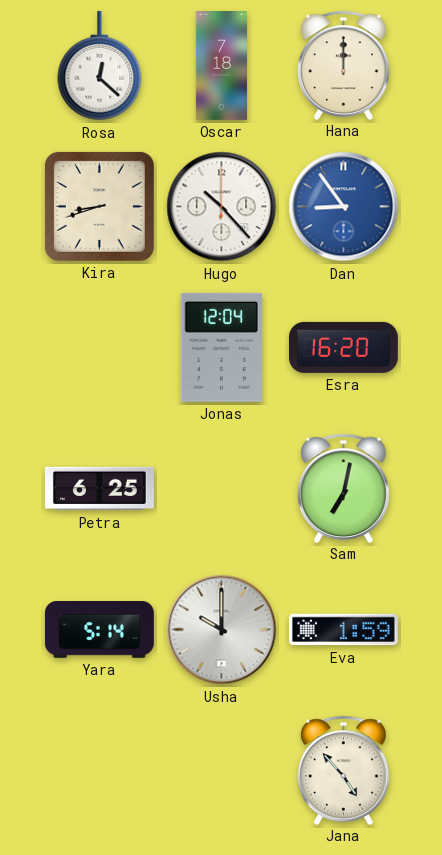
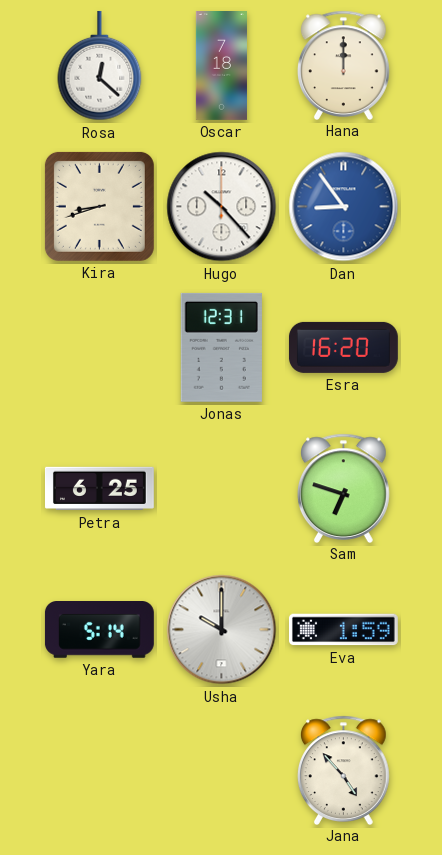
Jonas: 12:04 -> 12:31
Sam: 7:02 -> 6:48
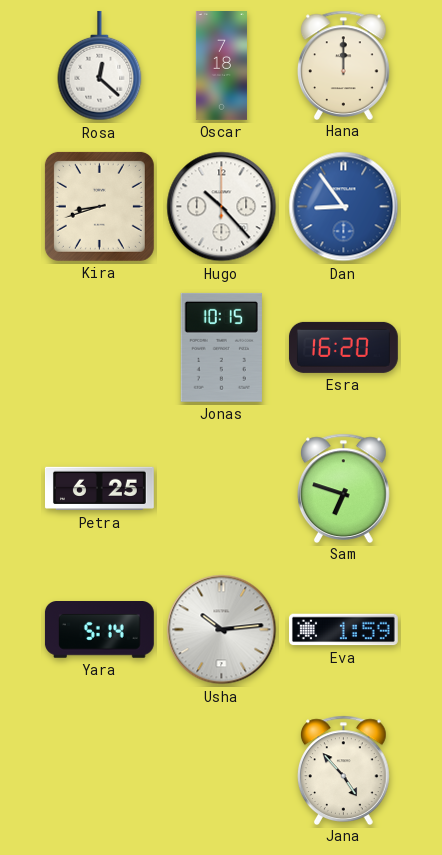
Jonas: 12:31 -> 10:15
Usha: 10:00 -> 10:14
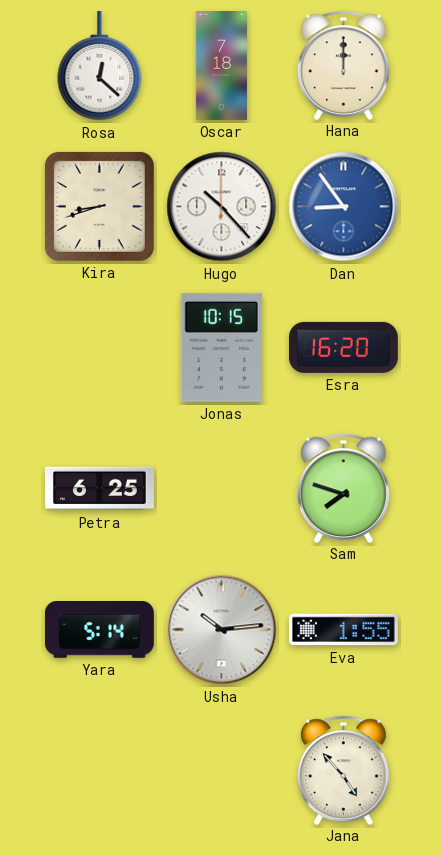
Sam: 6:48 -> 7:48
Eva: 1:59 -> 1:55
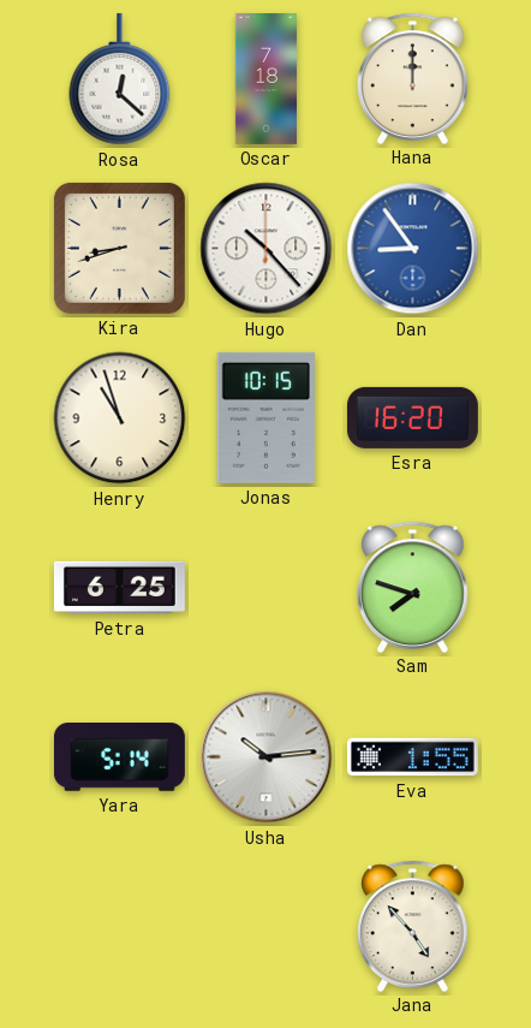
Henry: none -> 10:57
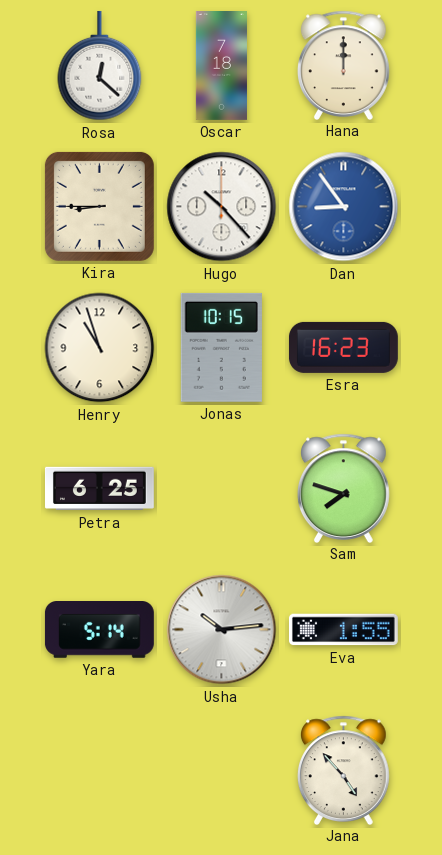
Kira: 8:42 -> 8:45
Esra: 16:20 -> 16:23
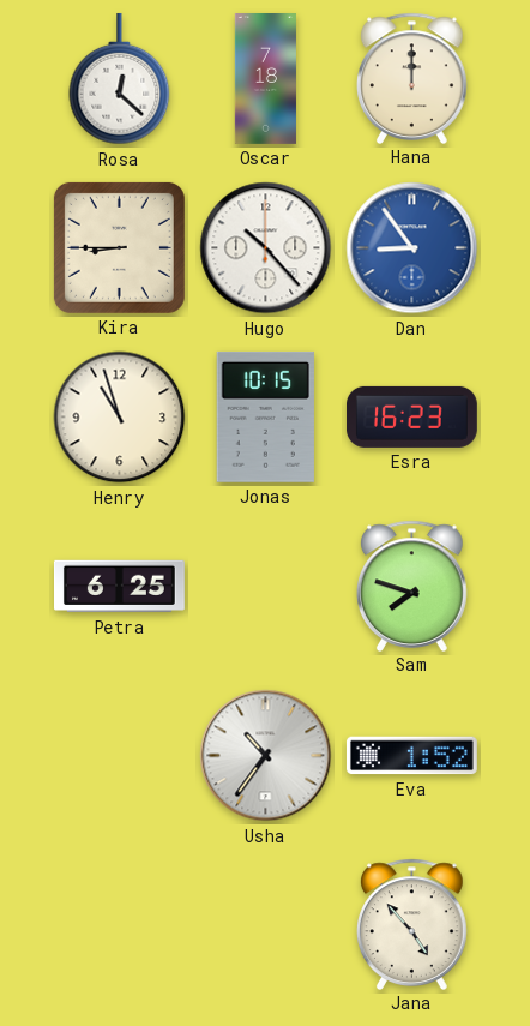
Yara: 5:14 -> none
Usha: 10:14 -> 10:36
Eva: 1:55 -> 1:52
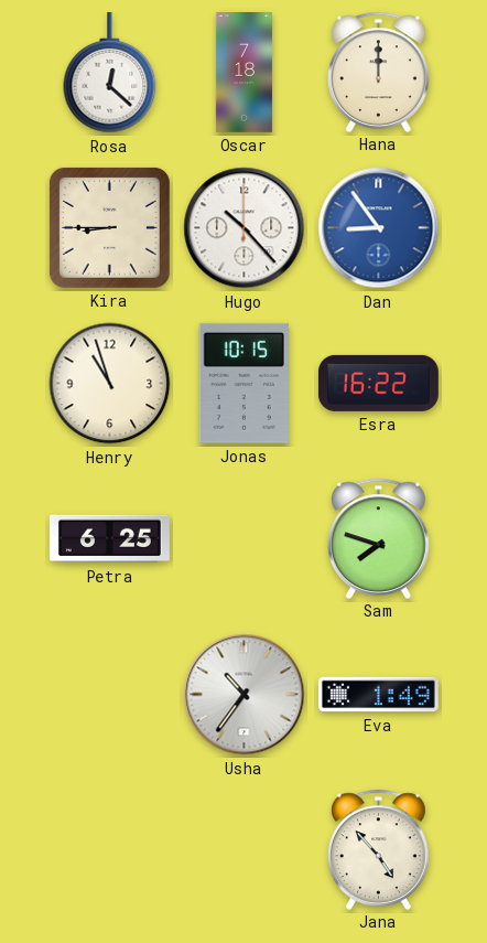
Esra: 16:23 -> 16:22
Eva: 1:52 -> 1:49
